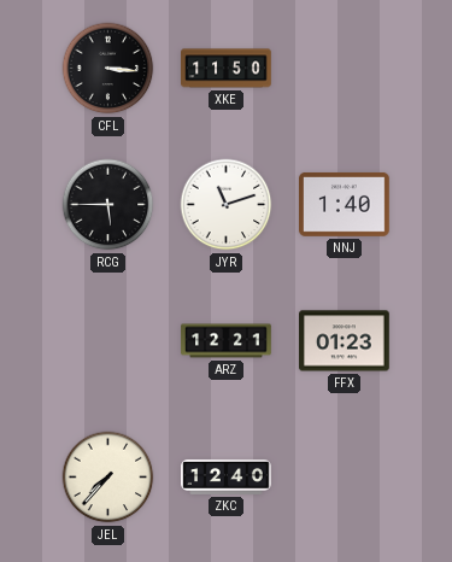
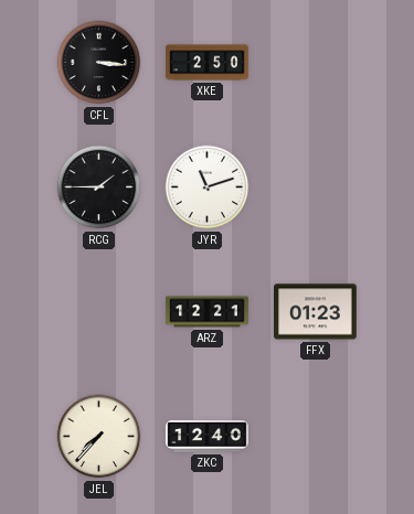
XKE: 11:50 -> 2:50
RCG: 5:45 -> 1:45
NNJ: 1:40 -> none
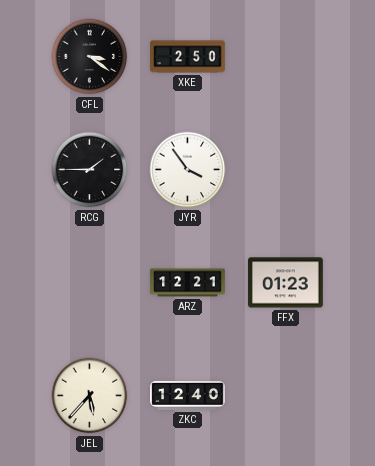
CFL: 3:16 -> 3:21
JYR: 11:12 -> 3:54
JEL: 7:37 -> 5:37
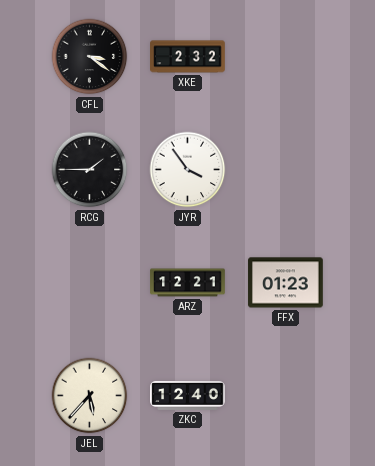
XKE: 2:50 -> 2:32
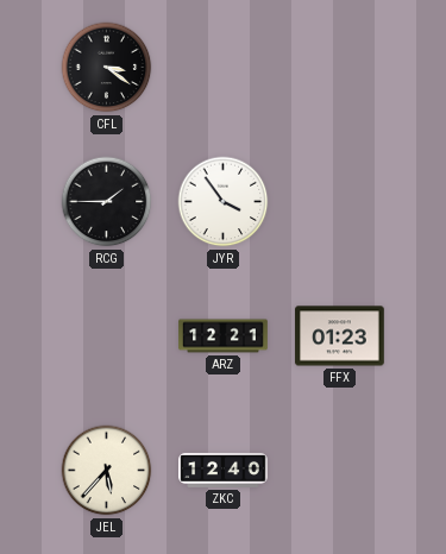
XKE: 2:32 -> none
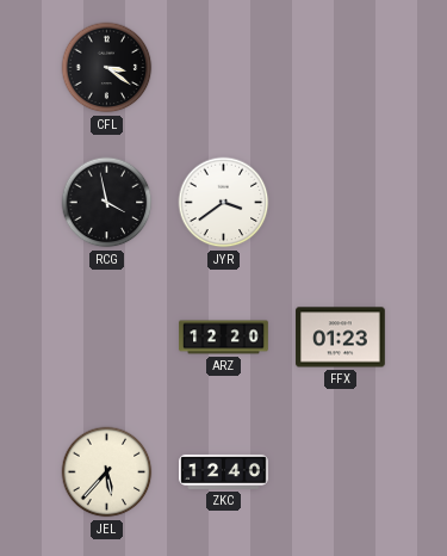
RCG: 1:45 -> 3:58
JYR: 3:54 -> 3:39
ARZ: 12:21 -> 12:20
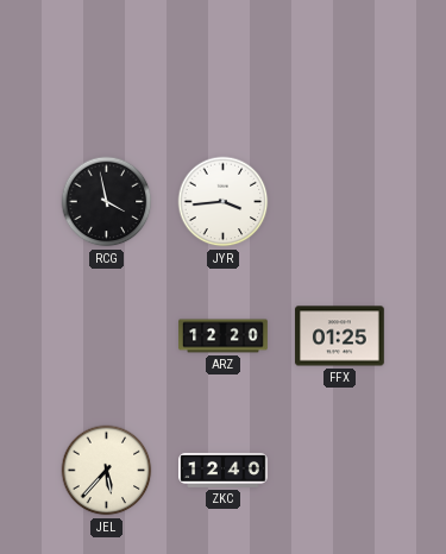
CFL: 3:21 -> none
JYR: 3:39 -> 3:44
FFX: 01:23 -> 01:25
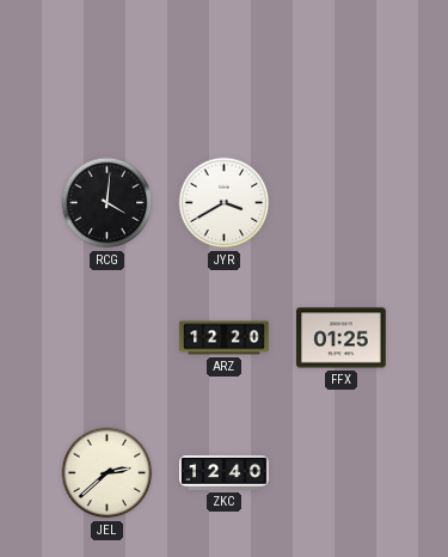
RCG: 3:58 -> 4:01
JYR: 3:44 -> 3:40
JEL: 5:37 -> 2:38
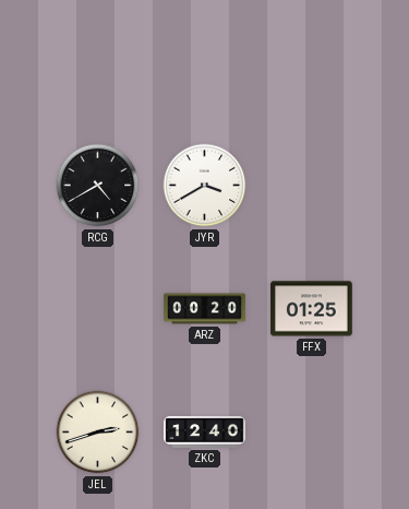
RCG: 4:01 -> 4:40
ARZ: 12:20 -> 00:20
JEL: 2:38 -> 2:42
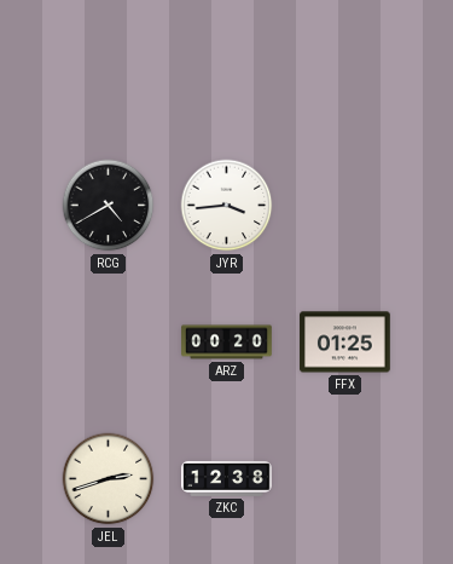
JYR: 3:40 -> 3:44
ZKC: 12:40 -> 12:38
